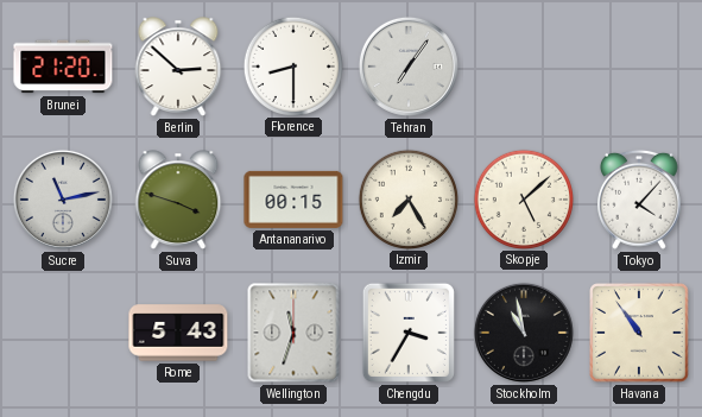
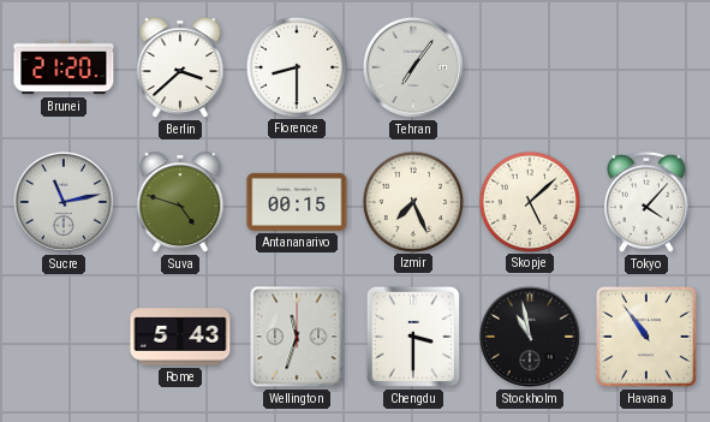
Berlin: 2:52 -> 3:38
Suva: 3:48 -> 4:48
Izmir: 7:25 -> 7:26
Chengdu: 3:35 -> 3:30
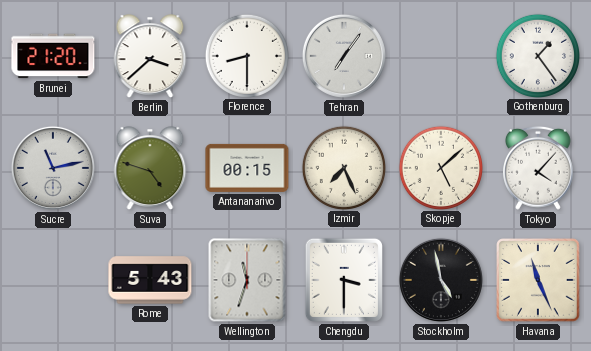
Gothenburg: none -> 1:24
Stockholm: 10:58 -> 4:58
Havana: 10:54 -> 11:26
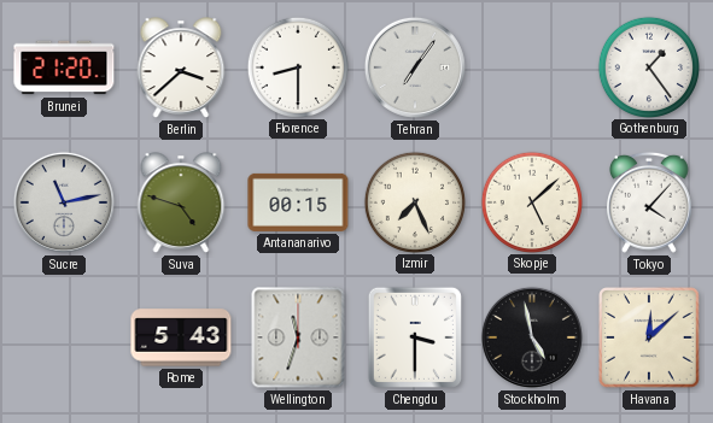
Havana: 11:26 -> 12:08
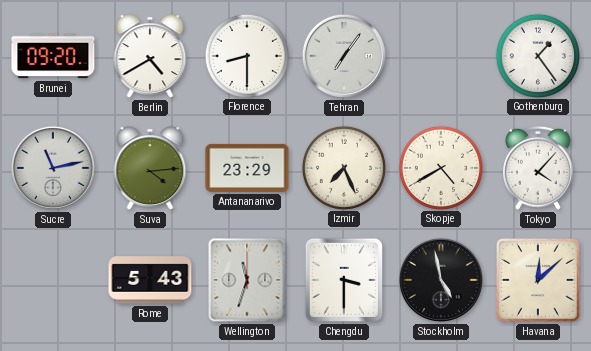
Brunei: 21:20 -> 09:20
Berlin: 3:38 -> 4:40
Suva: 4:48 -> 4:14
Antananarivo: 00:15 -> 23:29
Skopje: 5:08 -> 4:40
